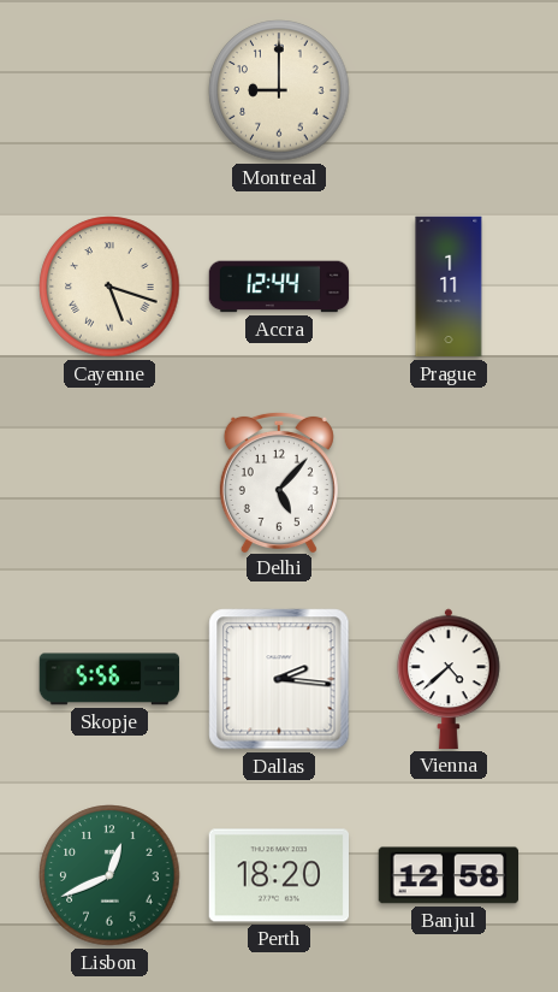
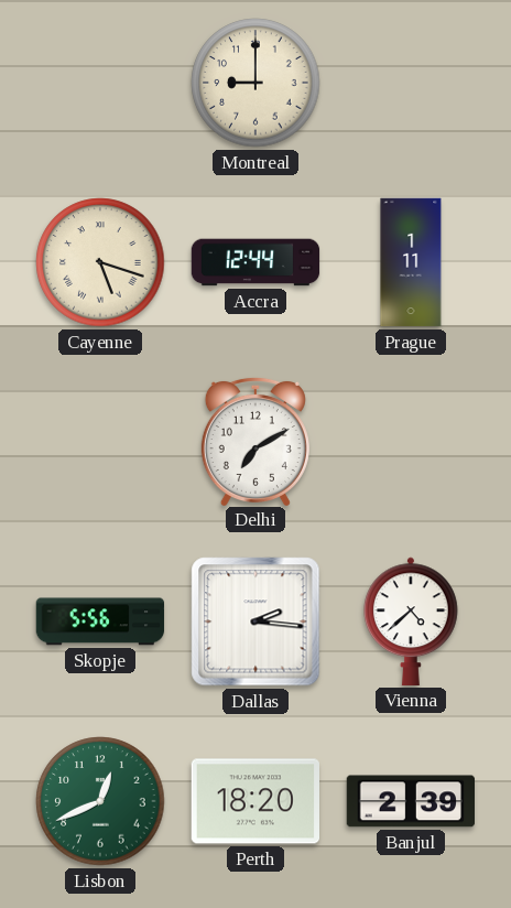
Delhi: 5:07 -> 7:10
Banjul: 12:58 -> 2:39
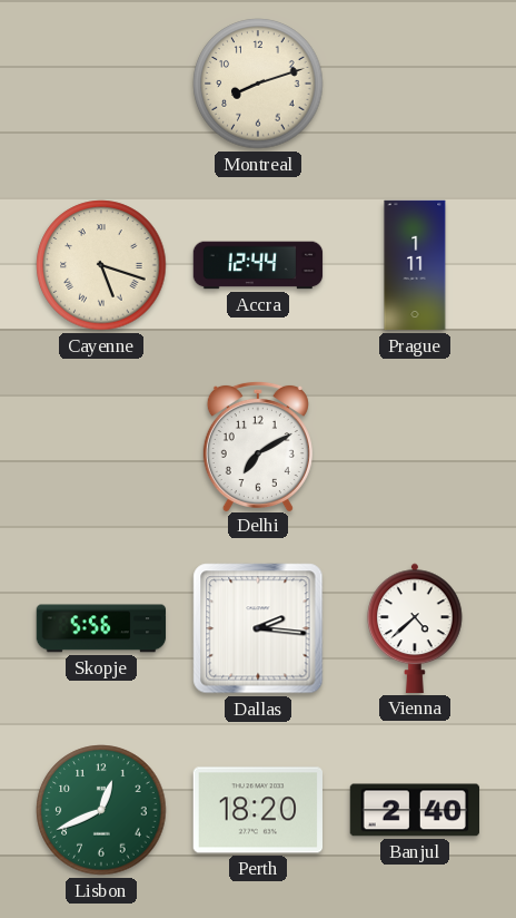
Montreal: 9:00 -> 8:12
Banjul: 2:39 -> 2:40
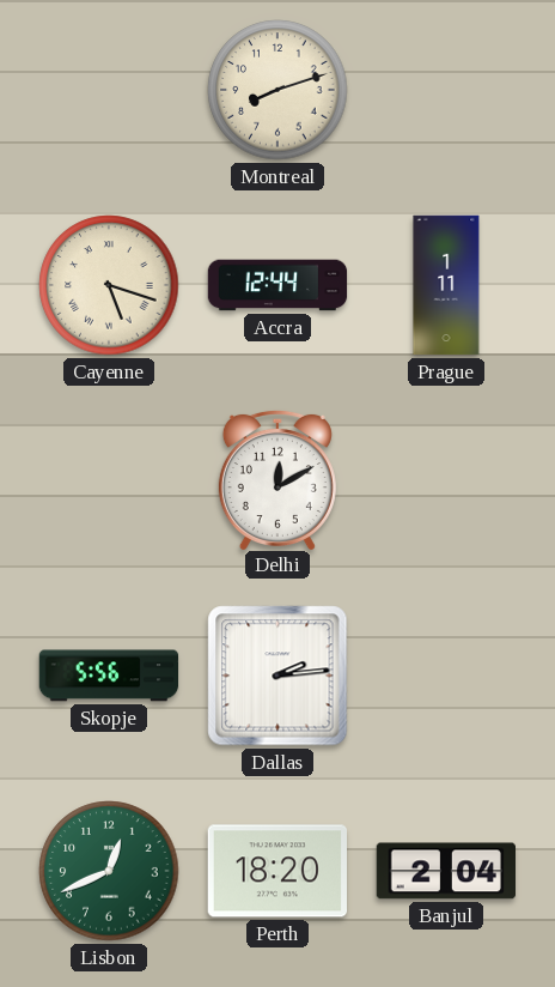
Delhi: 7:10 -> 12:10
Dallas: 2:16 -> 2:14
Vienna: 4:38 -> none
Banjul: 2:40 -> 2:04
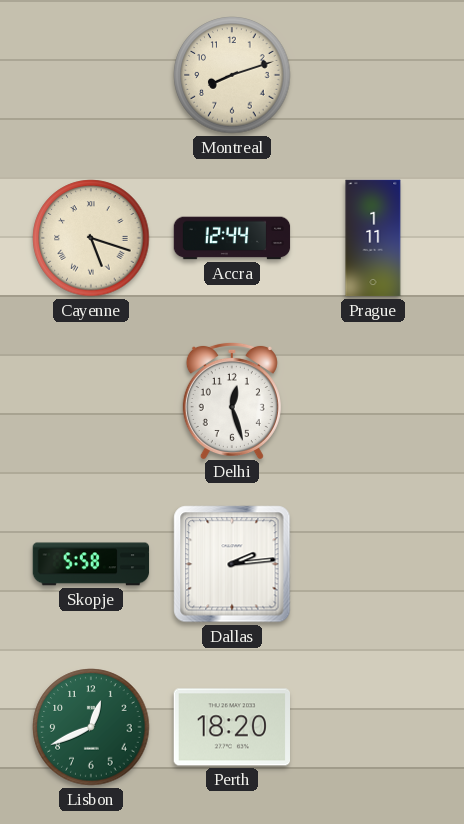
Delhi: 12:10 -> 12:27
Skopje: 5:56 -> 5:58
Banjul: 2:04 -> none
